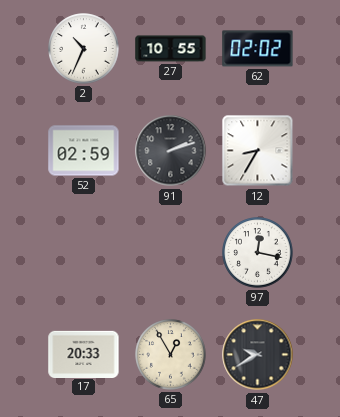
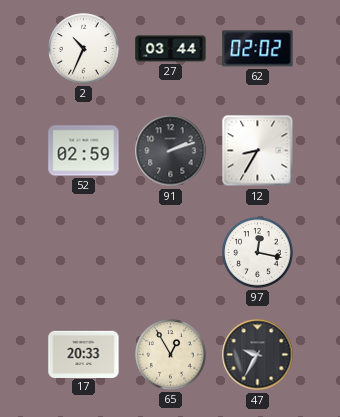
27: 10:55 -> 03:44
47: 9:40 -> 9:35
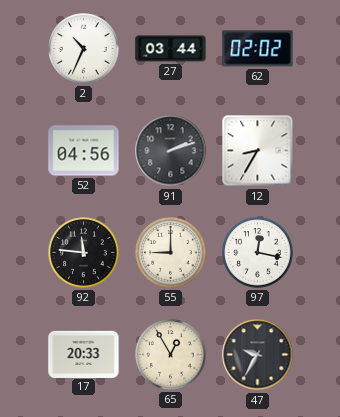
52: 02:59 -> 04:56
92: none -> 11:46
55: none -> 9:00
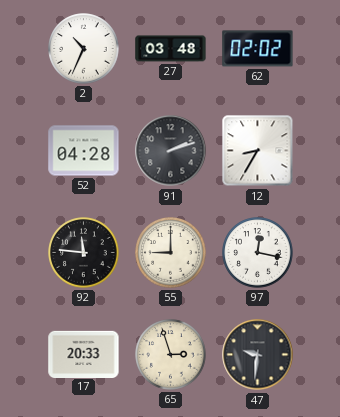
27: 03:44 -> 03:48
52: 04:56 -> 04:28
65: 12:55 -> 2:57
47: 9:35 -> 9:31
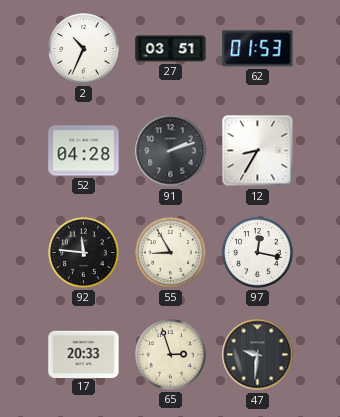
27: 03:48 -> 03:51
62: 02:02 -> 01:53
55: 9:00 -> 8:55
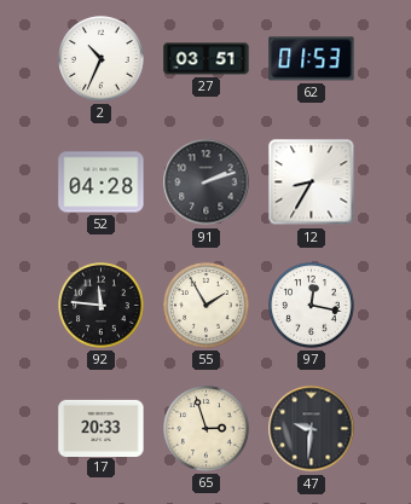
55: 8:55 -> 1:55
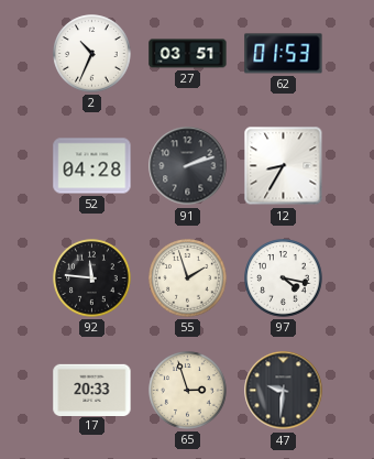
55: 1:55 -> 1:57
97: 12:17 -> 4:17
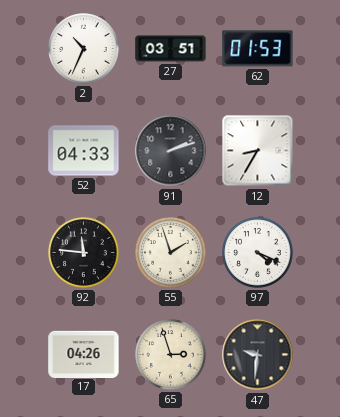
52: 04:28 -> 04:33
97: 4:17 -> 4:19
17: 20:33 -> 04:26
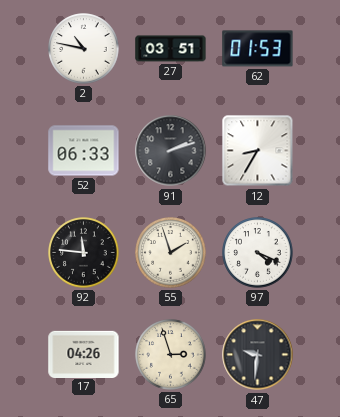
2: 10:34 -> 10:47
52: 04:33 -> 06:33
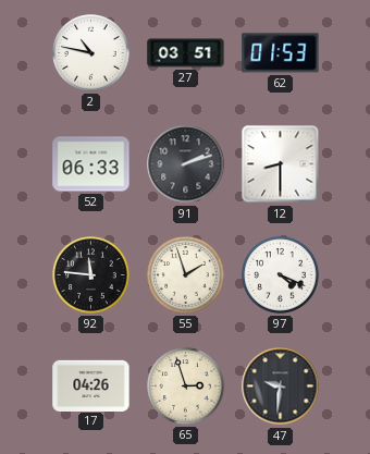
12: 8:35 -> 8:30
